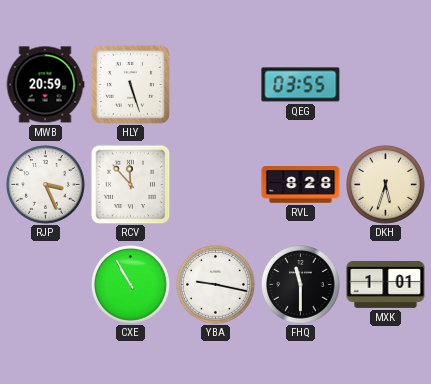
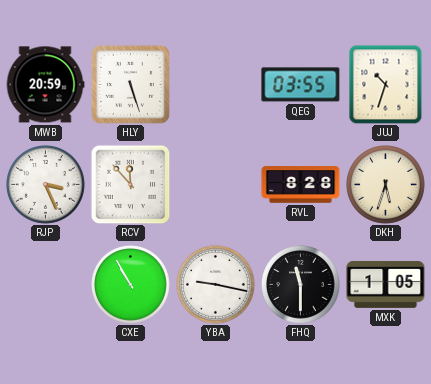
JUJ: none -> 10:33
MXK: 1:01 -> 1:05
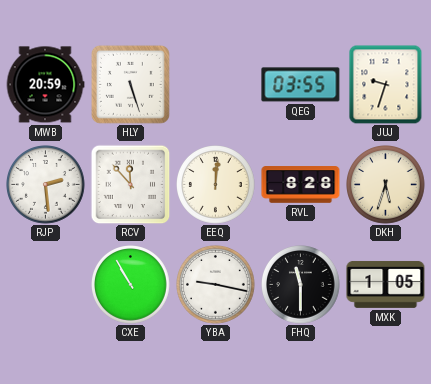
JUJ: 10:33 -> 9:33
RJP: 3:26 -> 2:29
EEQ: none -> 12:01
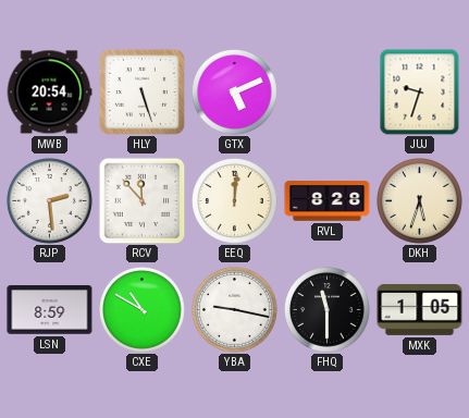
MWB: 20:59 -> 20:54
GTX: none -> 5:11
QEG: 03:55 -> none
LSN: none -> 8:59
CXE: 10:55 -> 10:50
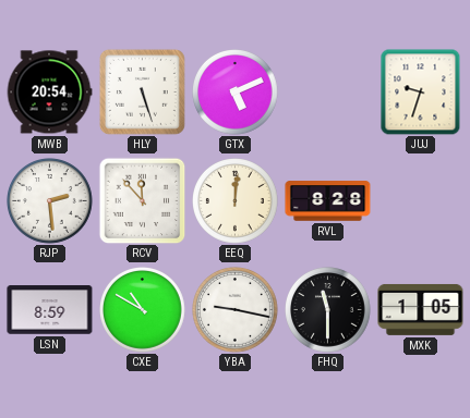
DKH: 5:33 -> none
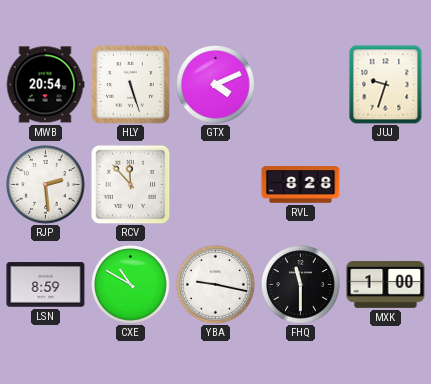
GTX: 5:11 -> 4:11
EEQ: 12:01 -> none
MXK: 1:05 -> 1:00
